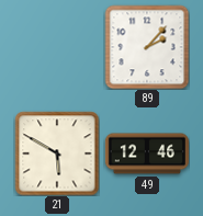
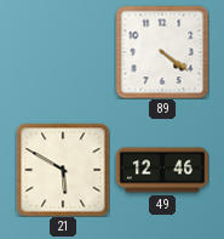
89: 2:07 -> 4:21
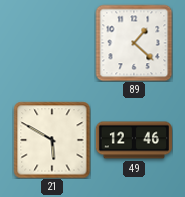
89: 4:21 -> 1:22
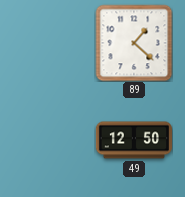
21: 5:50 -> none
49: 12:46 -> 12:50
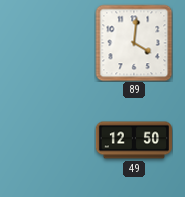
89: 1:22 -> 4:01
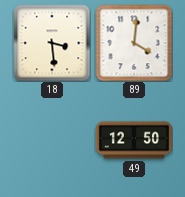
18: none -> 3:29
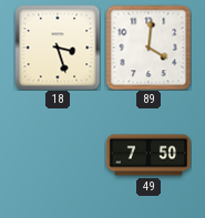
18: 3:29 -> 3:27
49: 12:50 -> 7:50
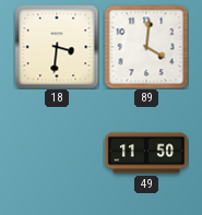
18: 3:27 -> 3:31
49: 7:50 -> 11:50
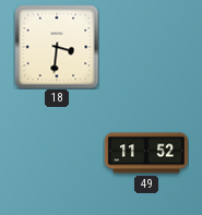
89: 4:01 -> none
49: 11:50 -> 11:52
